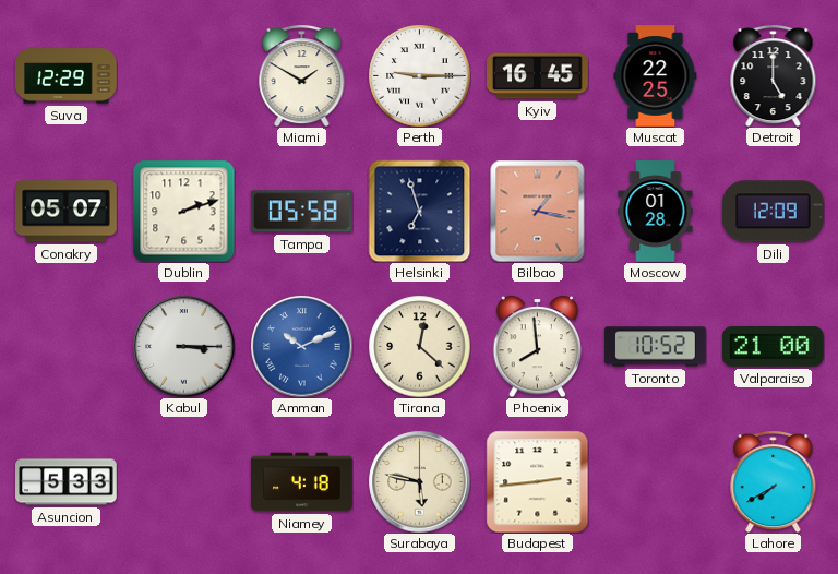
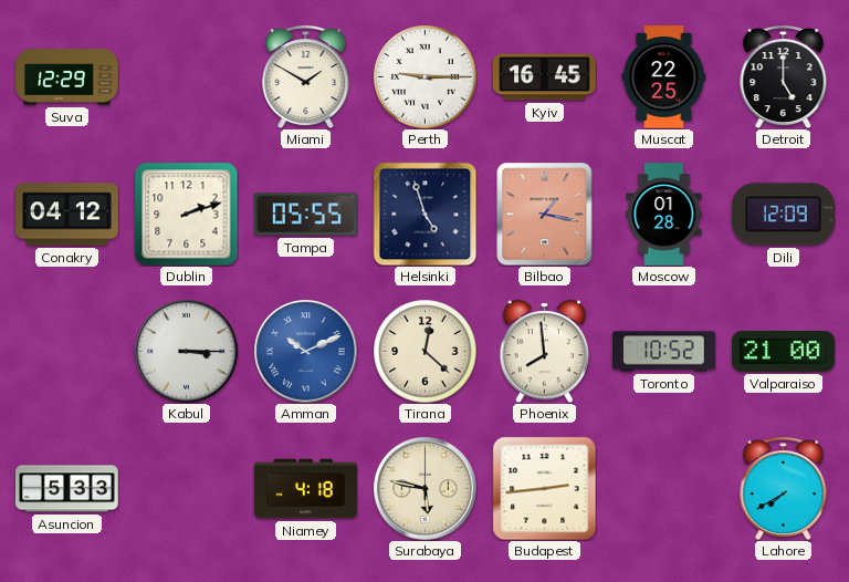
Conakry: 05:07 -> 04:12
Tampa: 05:58 -> 05:55
Helsinki: 6:57 -> 4:57
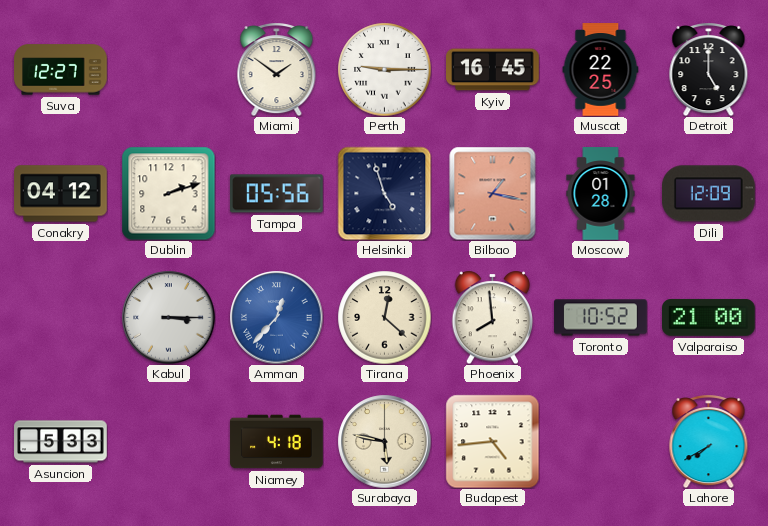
Suva: 12:29 -> 12:27
Miami: 1:50 -> 1:51
Tampa: 05:55 -> 05:56
Amman: 10:11 -> 12:37
Budapest: 2:44 -> 4:44
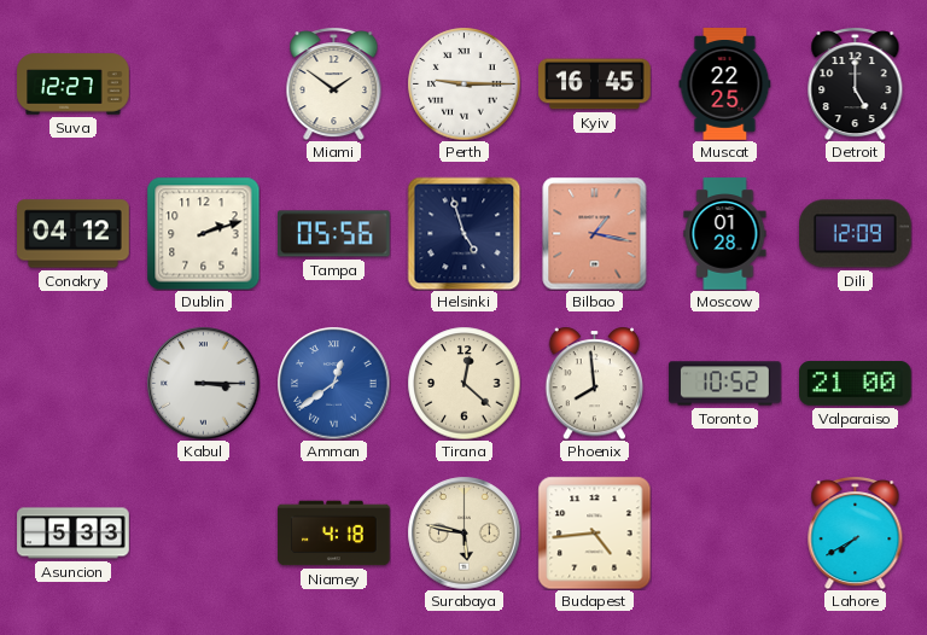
Amman: 12:37 -> 12:39
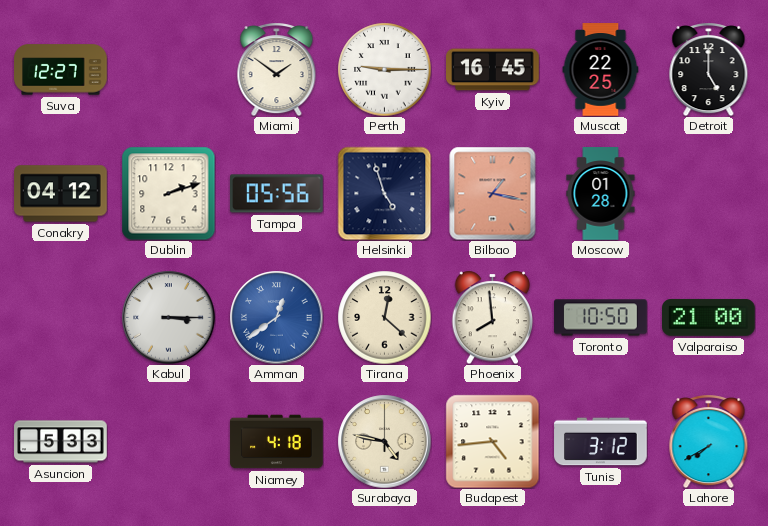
Dili: 12:09 -> none
Toronto: 10:52 -> 10:50
Surabaya: 5:47 -> 4:47
Tunis: none -> 3:12
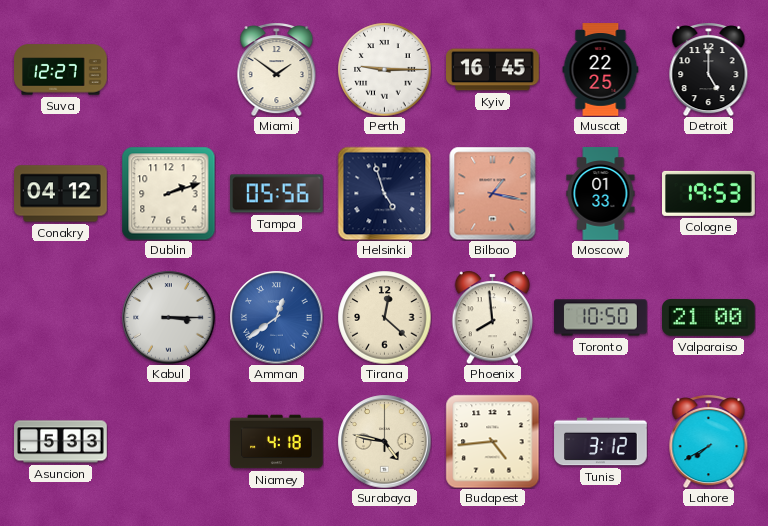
Moscow: 01:28 -> 01:33
Cologne: none -> 19:53
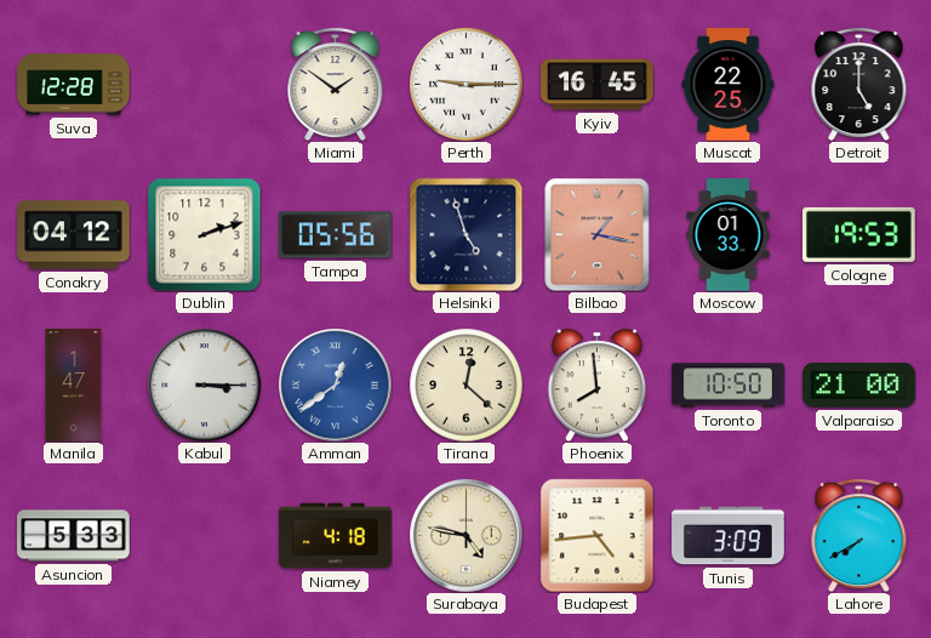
Suva: 12:27 -> 12:28
Manila: none -> 1:47
Tunis: 3:12 -> 3:09
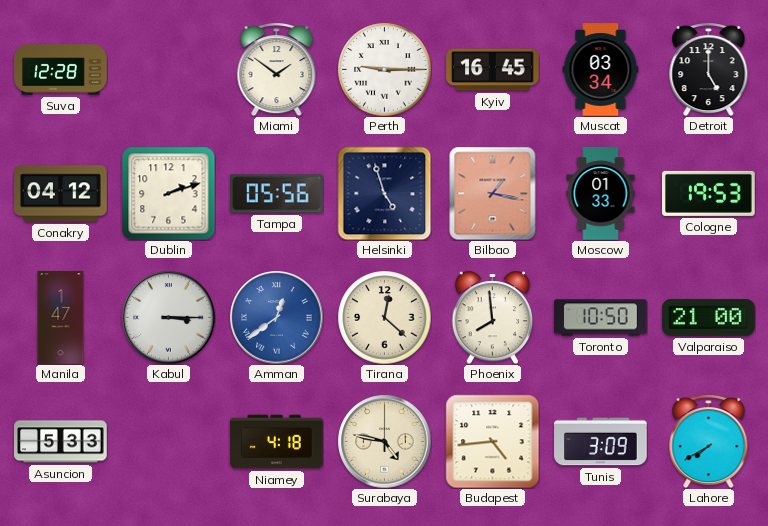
Muscat: 22:25 -> 03:34
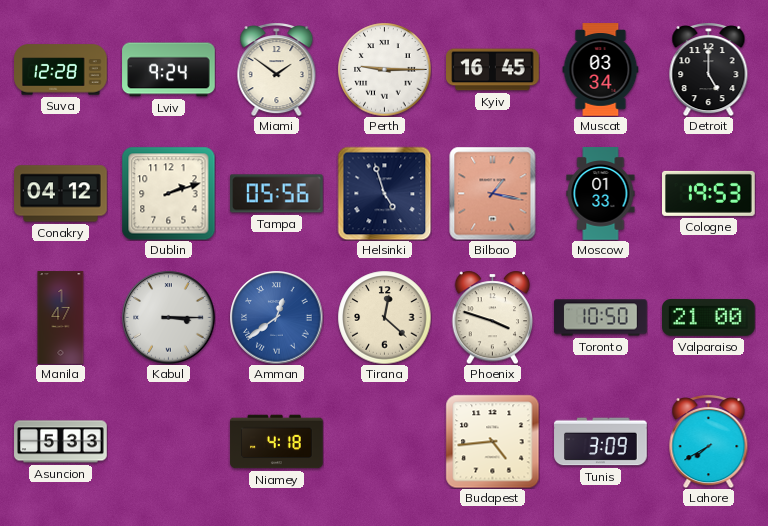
Lviv: none -> 9:24
Phoenix: 7:59 -> 3:48
Surabaya: 4:47 -> none
